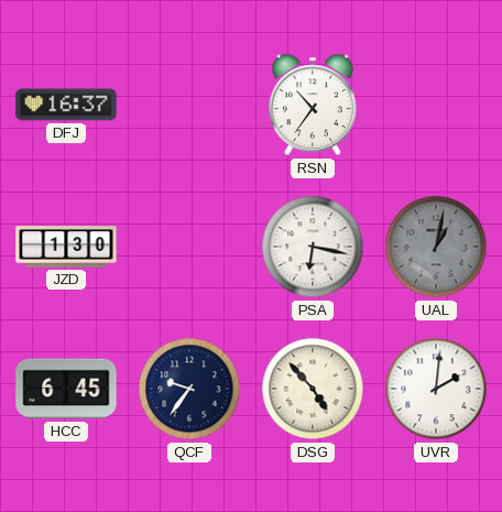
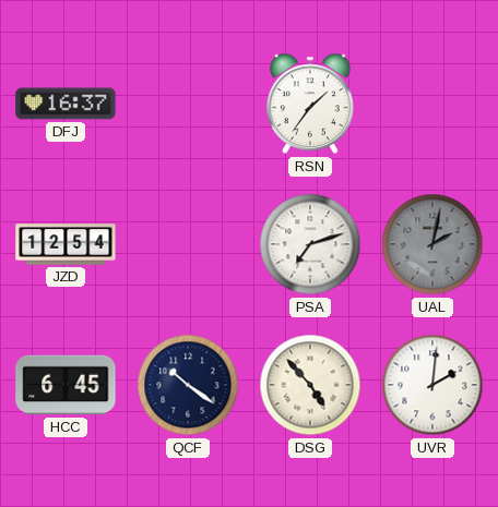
RSN: 10:36 -> 1:36
JZD: 1:30 -> 12:54
PSA: 6:17 -> 7:12
UAL: 1:02 -> 2:02
QCF: 9:36 -> 10:21
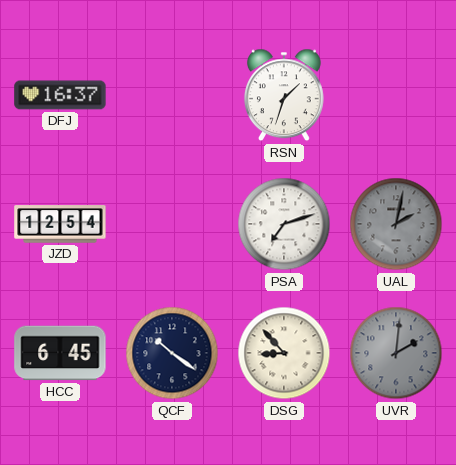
RSN: 1:36 -> 1:33
DSG: 4:53 -> 8:53
UVR dial: white -> grey
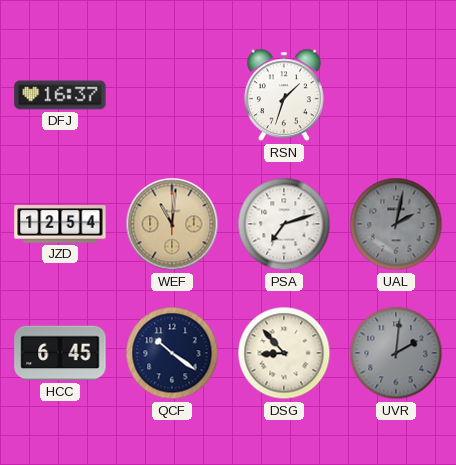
WEF: none -> 11:01
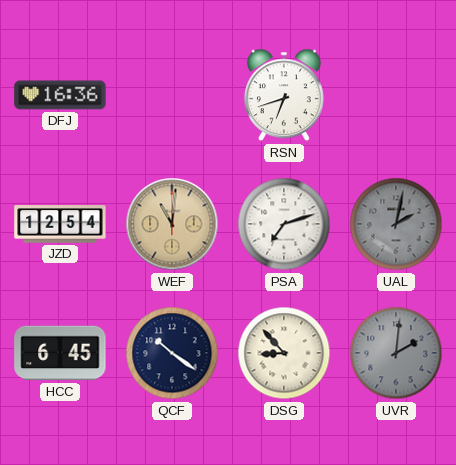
DFJ: 16:37 -> 16:36
RSN: 1:33 -> 6:42
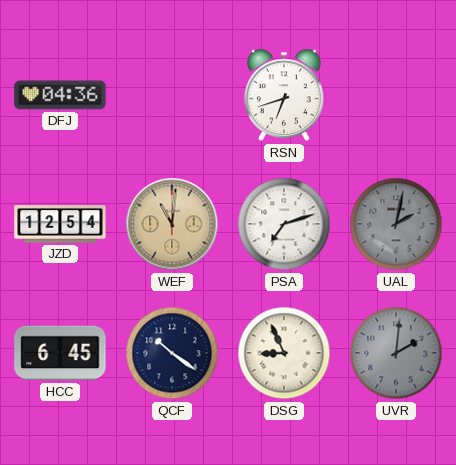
DFJ: 16:36 -> 04:36
DSG: 8:53 -> 8:56
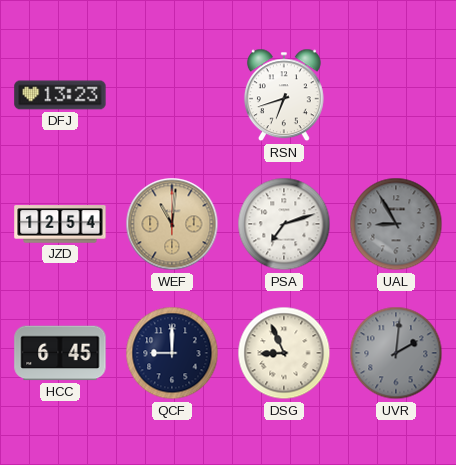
DFJ: 04:36 -> 13:23
UAL: 2:02 -> 8:55
QCF: 10:21 -> 9:00
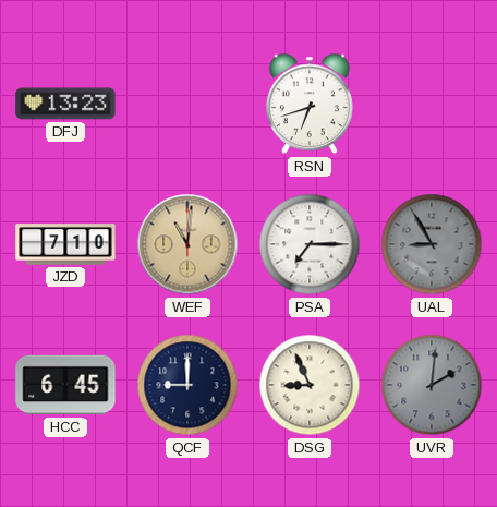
JZD: 12:54 -> 7:10
PSA: 7:12 -> 7:15
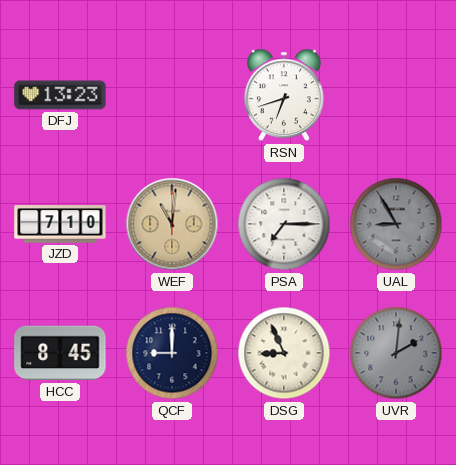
HCC: 6:45 -> 8:45
